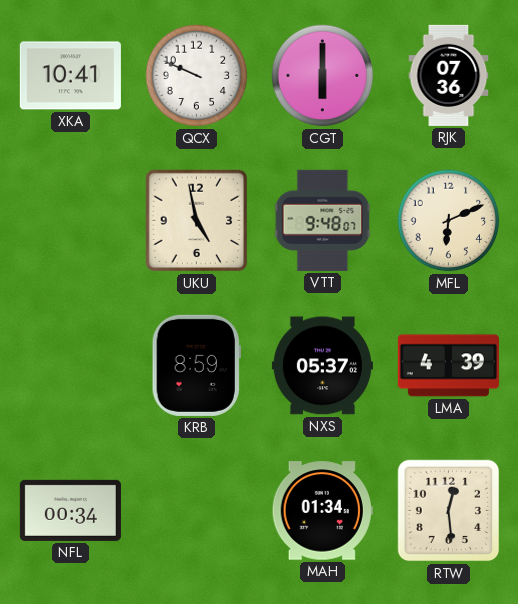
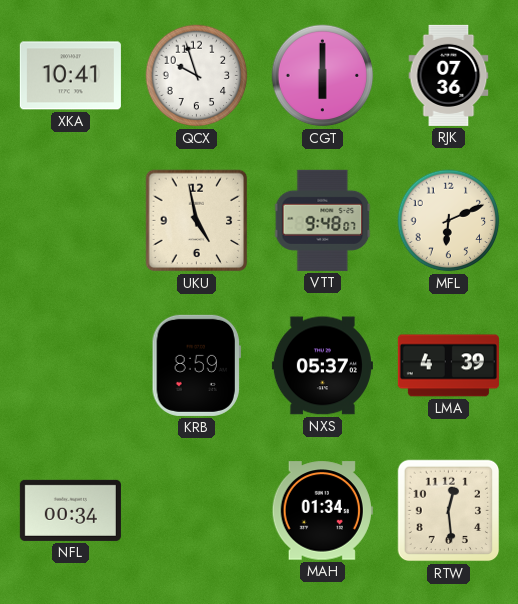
QCX: 9:49 -> 9:57
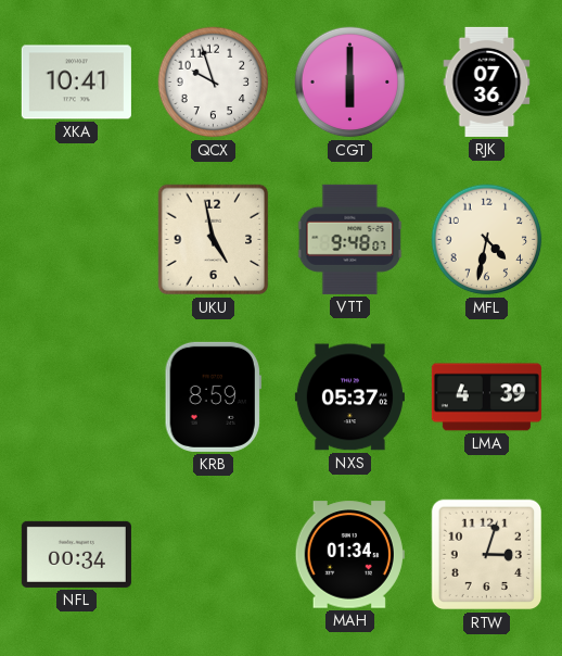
MFL: 6:11 -> 4:32
RTW: 12:29 -> 3:03
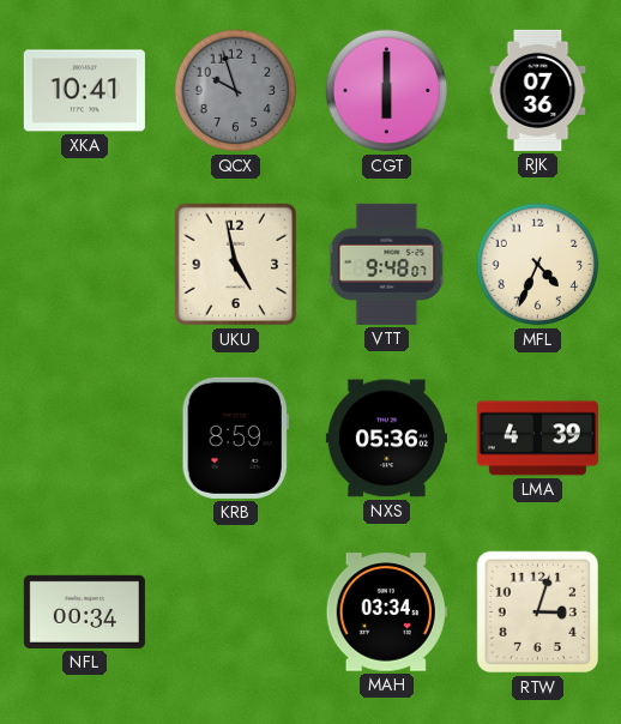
QCX dial: white -> grey
MFL: 4:32 -> 4:34
NXS: 05:37 -> 05:36
MAH: 01:34 -> 03:34
